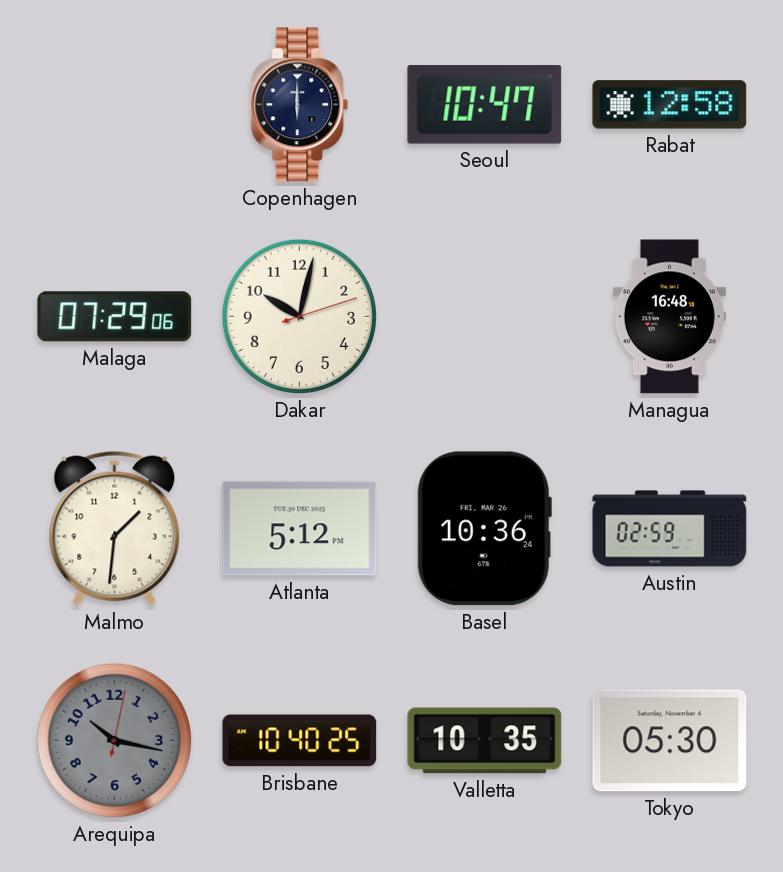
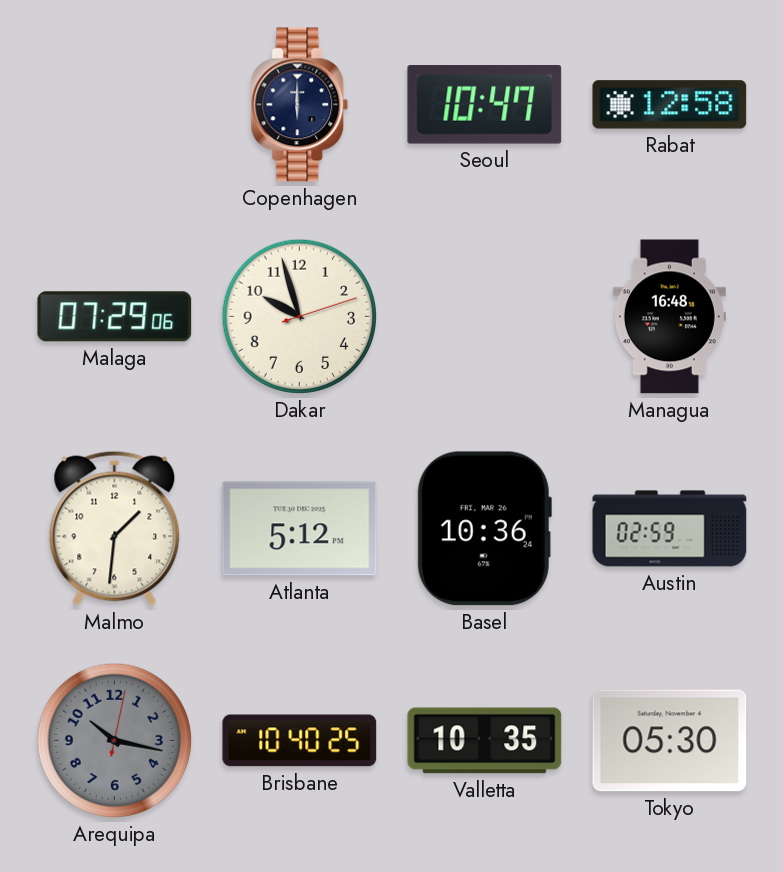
Dakar: 10:02 -> 9:57
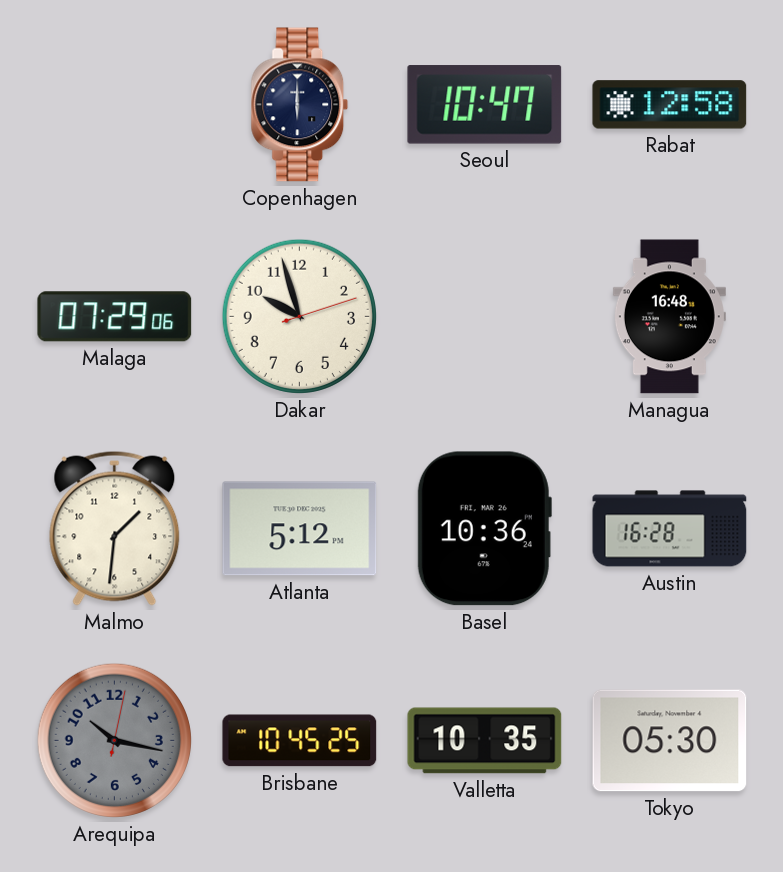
Austin: 02:59 -> 16:28
Brisbane: 10:40 -> 10:45
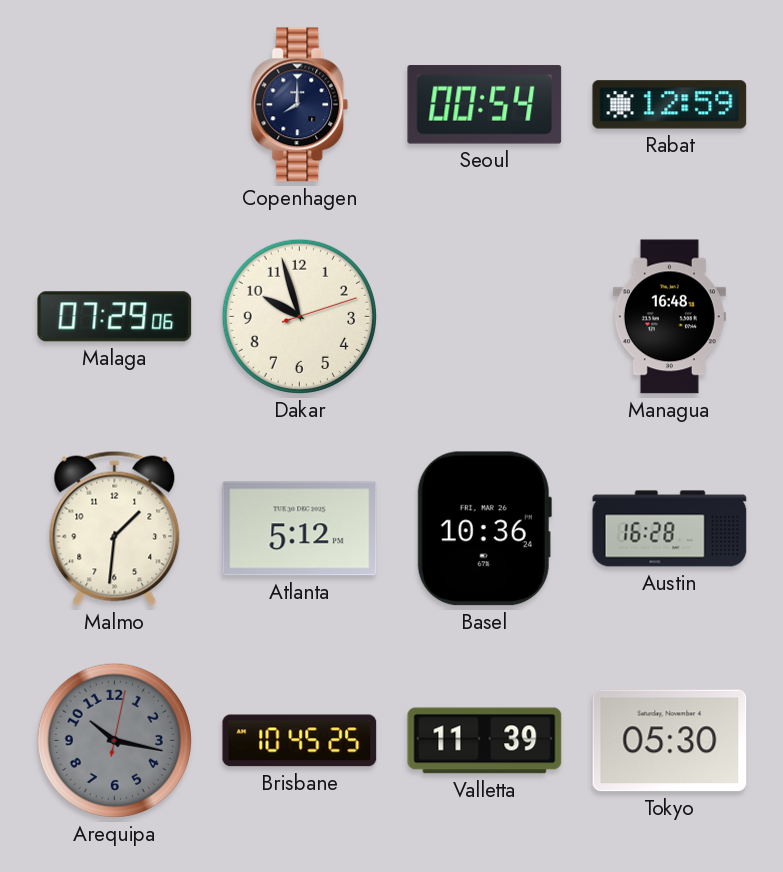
Copenhagen: 6:00 -> 8:00
Seoul: 10:47 -> 00:54
Rabat: 12:58 -> 12:59
Valletta: 10:35 -> 11:39
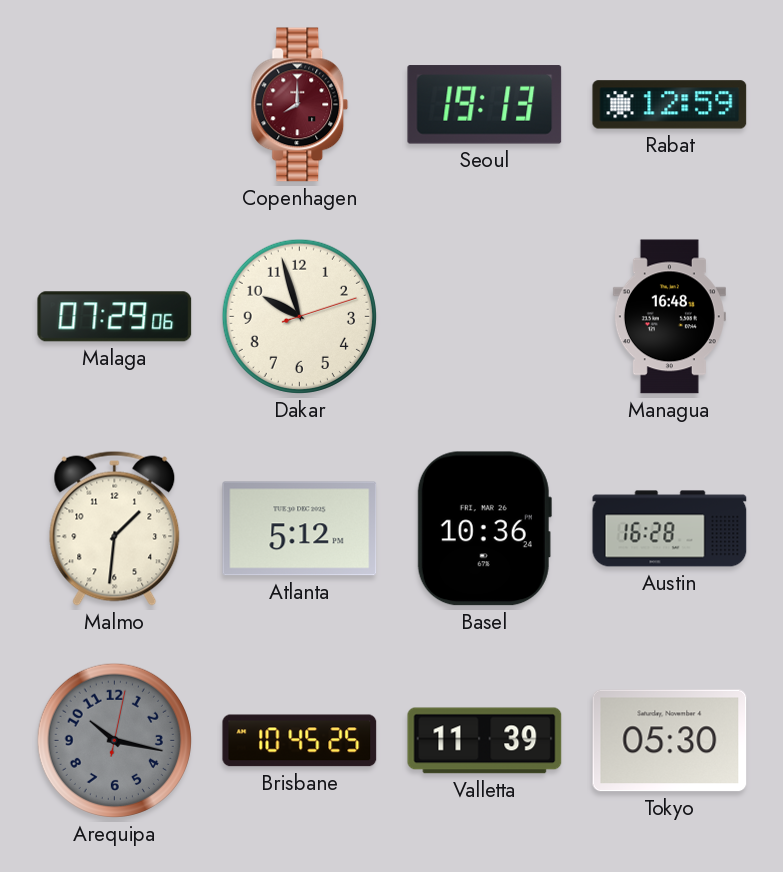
Copenhagen dial: navy -> burgundy
Seoul: 00:54 -> 19:13
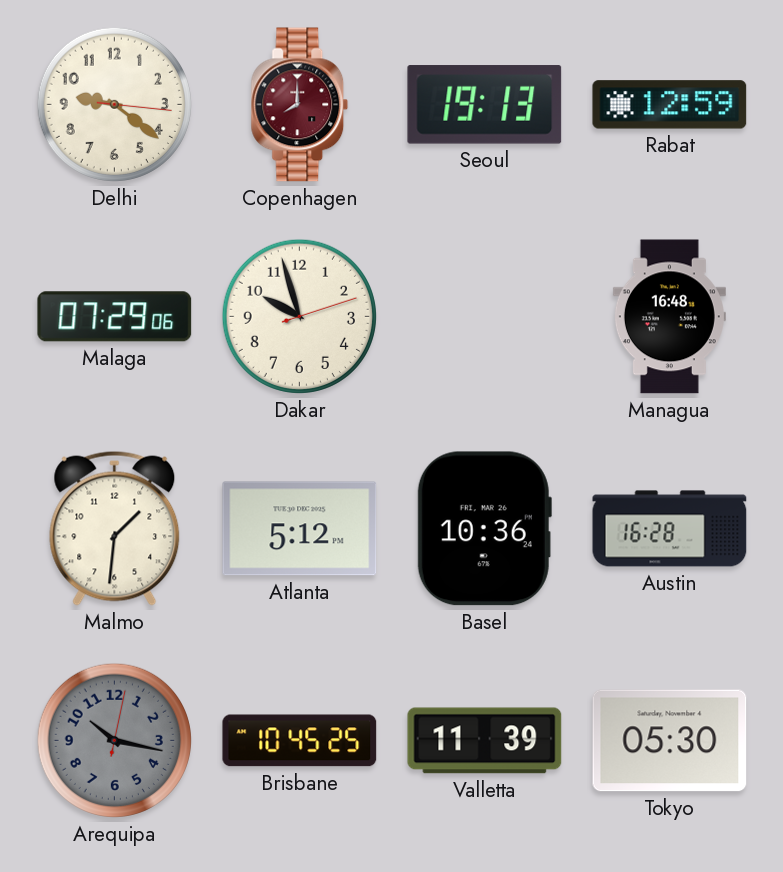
Delhi: none -> 9:21
